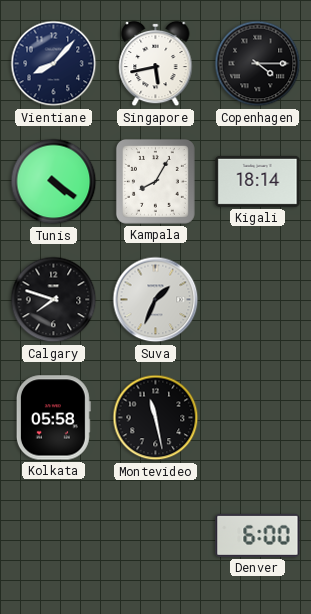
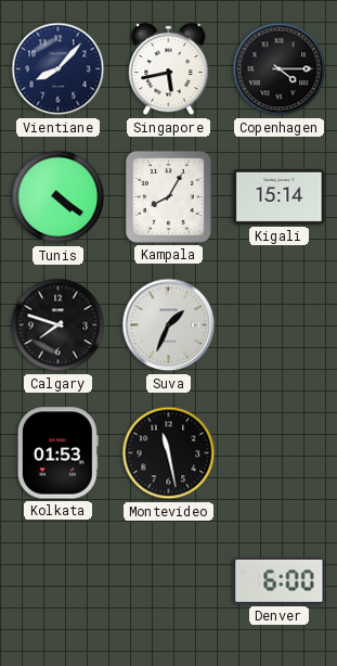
Kigali: 18:14 -> 15:14
Kolkata: 05:58 -> 01:53
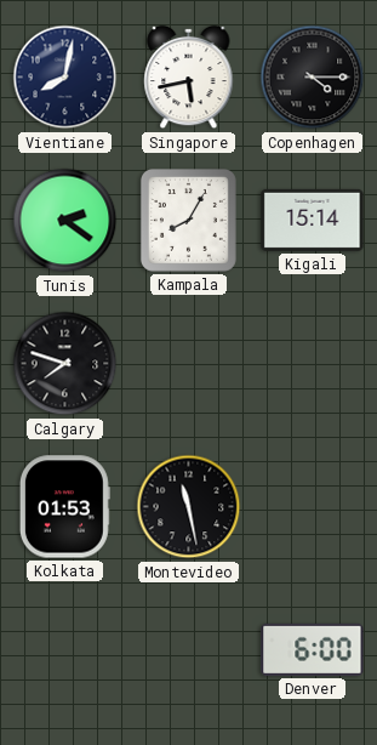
Vientiane: 8:07 -> 8:02
Tunis: 4:21 -> 2:21
Suva: 1:34 -> none
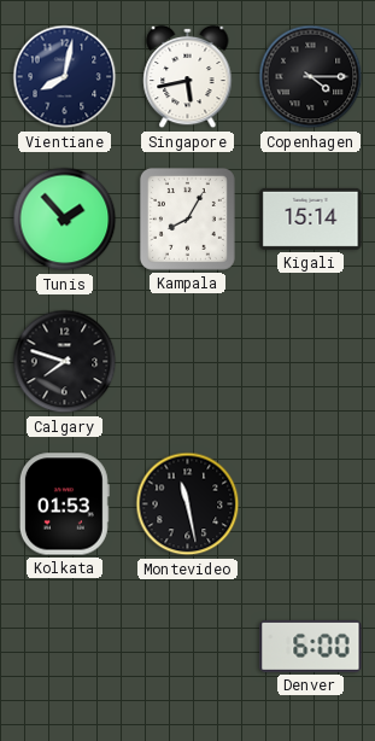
Tunis: 2:21 -> 1:53
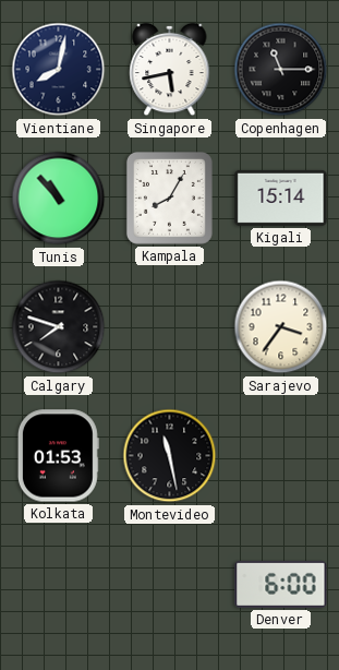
Copenhagen: 4:15 -> 11:15
Tunis: 1:53 -> 10:53
Sarajevo: none -> 3:36
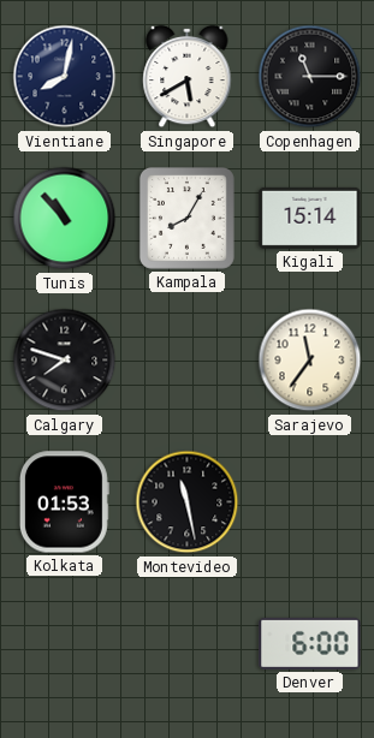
Singapore: 5:43 -> 5:40
Sarajevo: 3:36 -> 11:36
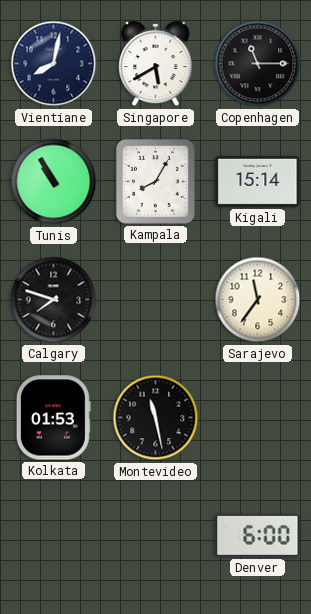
Tunis: 10:53 -> 10:55
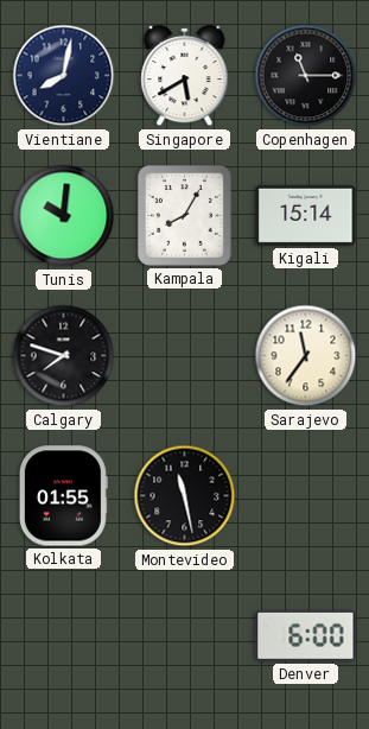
Tunis: 10:55 -> 10:01
Kolkata: 01:53 -> 01:55
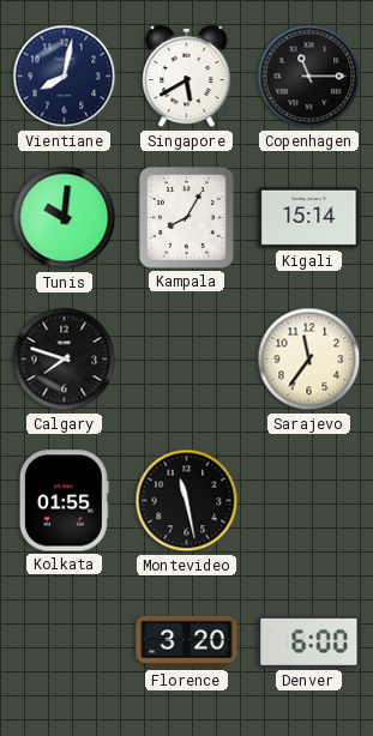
Florence: none -> 3:20
